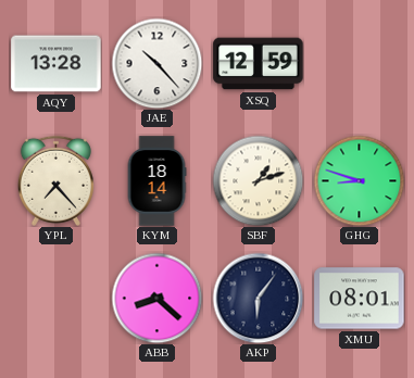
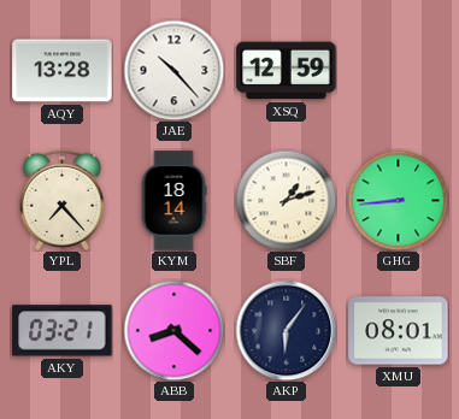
GHG: 8:48 -> 8:44
AKY: none -> 03:21
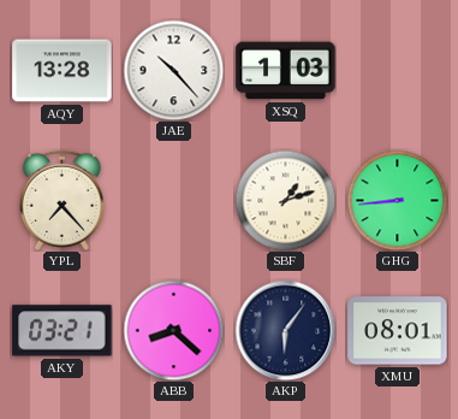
XSQ: 12:59 -> 1:03
KYM: 18:14 -> none
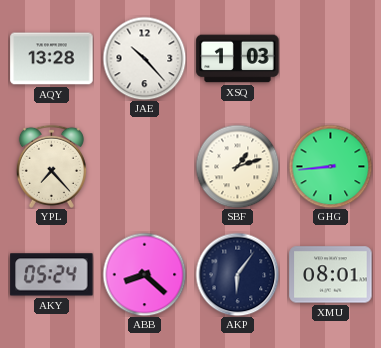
AKY: 03:21 -> 05:24
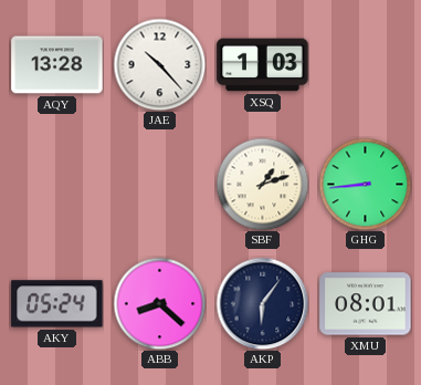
YPL: 7:23 -> none
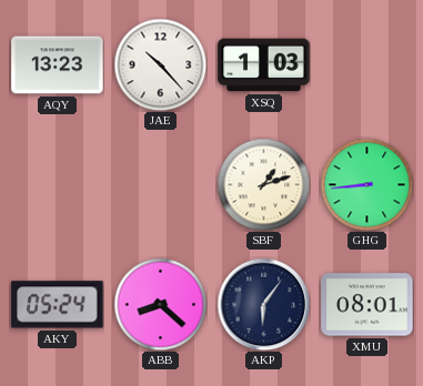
AQY: 13:28 -> 13:23
